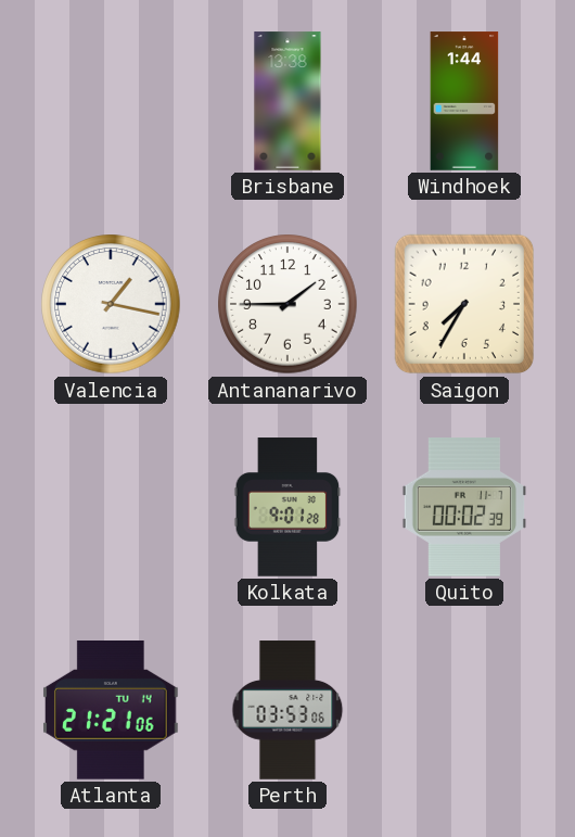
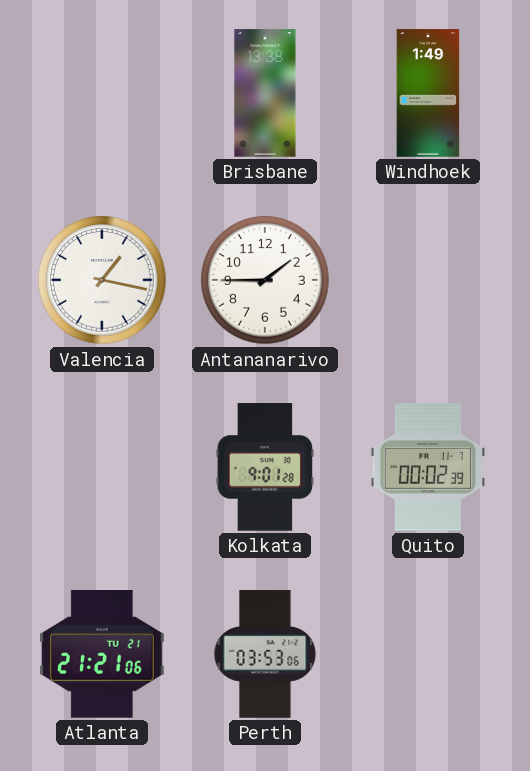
Windhoek: 1:44 -> 1:49
Saigon: 7:35 -> none
Atlanta date: TU 14 -> TU 21
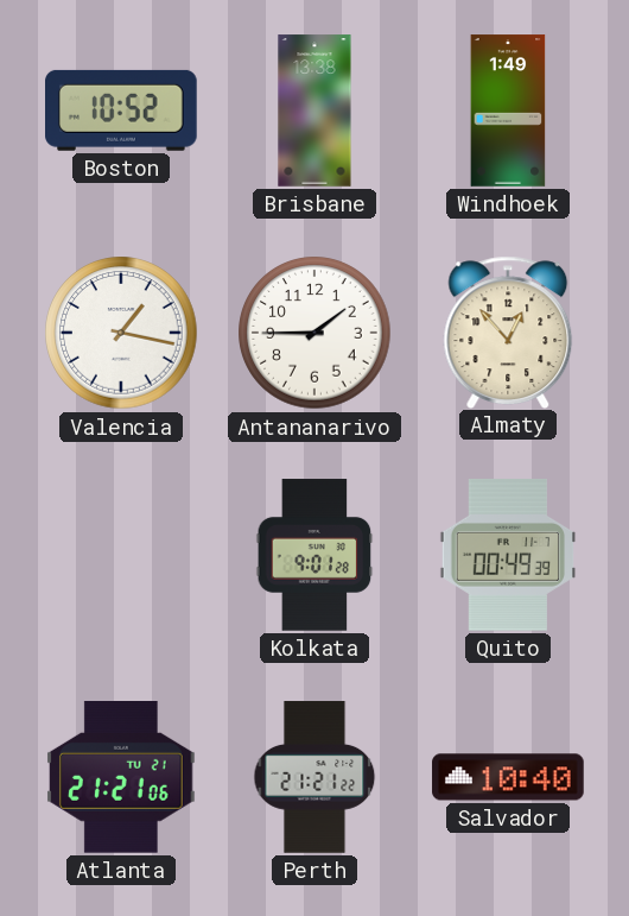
Boston: none -> 10:52
Almaty: none -> 12:53
Quito: 00:02 -> 00:49
Perth: 03:53 -> 21:21
Salvador: none -> 10:40
